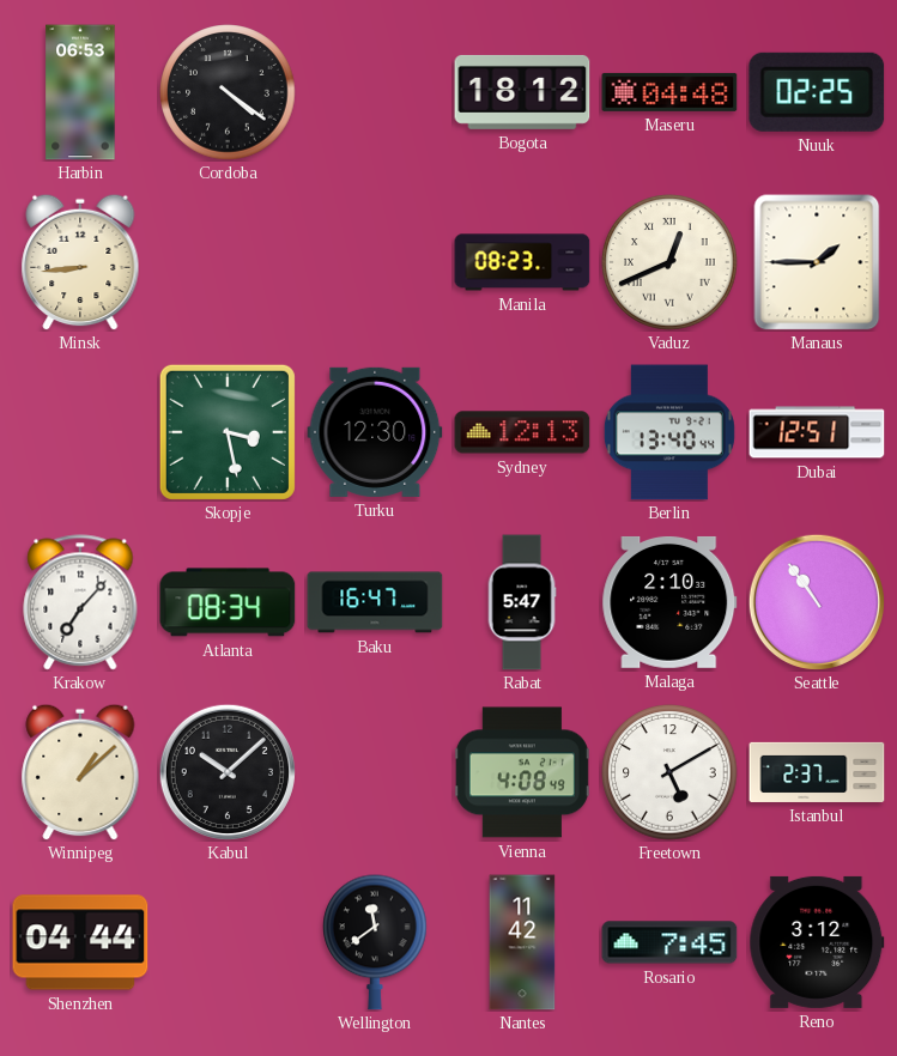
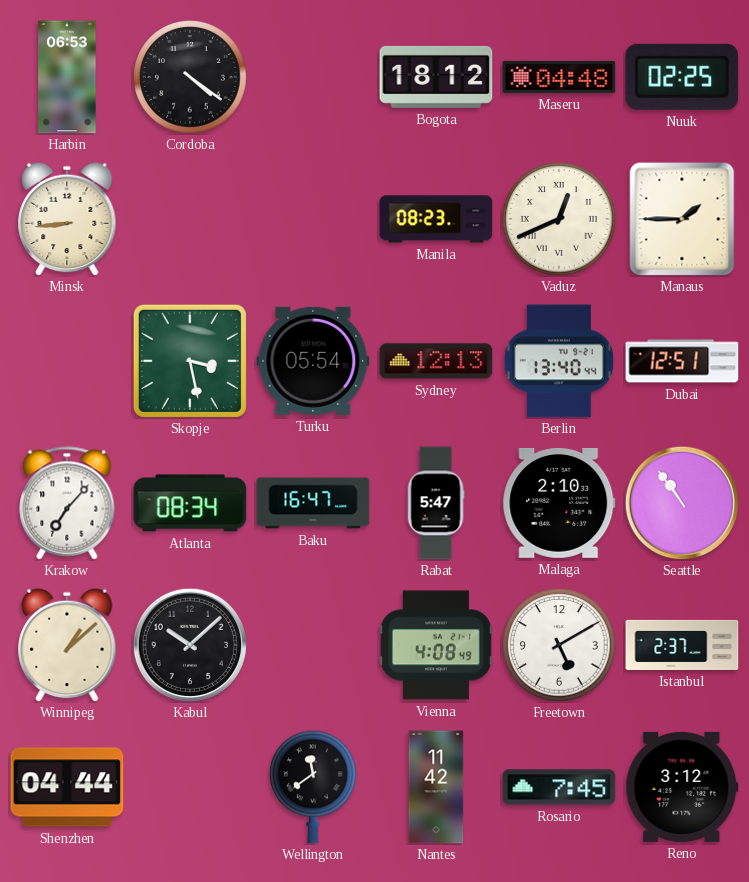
Turku: 12:30 -> 05:54
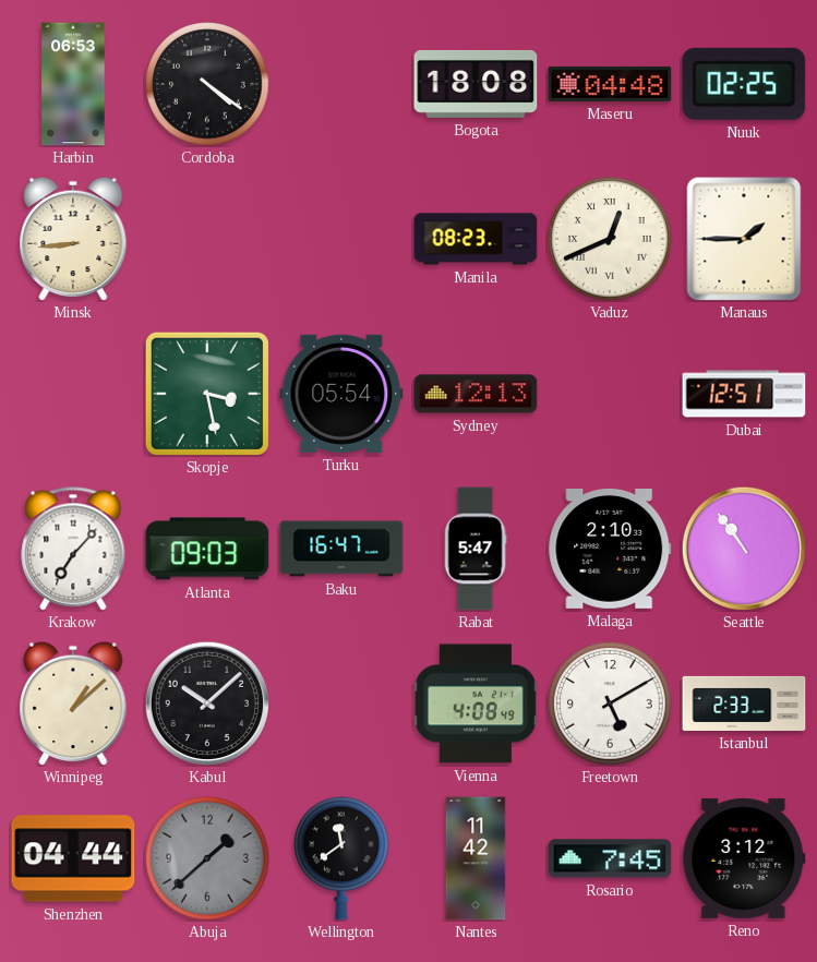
Bogota: 18:12 -> 18:08
Berlin: 13:40 -> none
Atlanta: 08:34 -> 09:03
Istanbul: 2:37 -> 2:33
Abuja: none -> 1:38
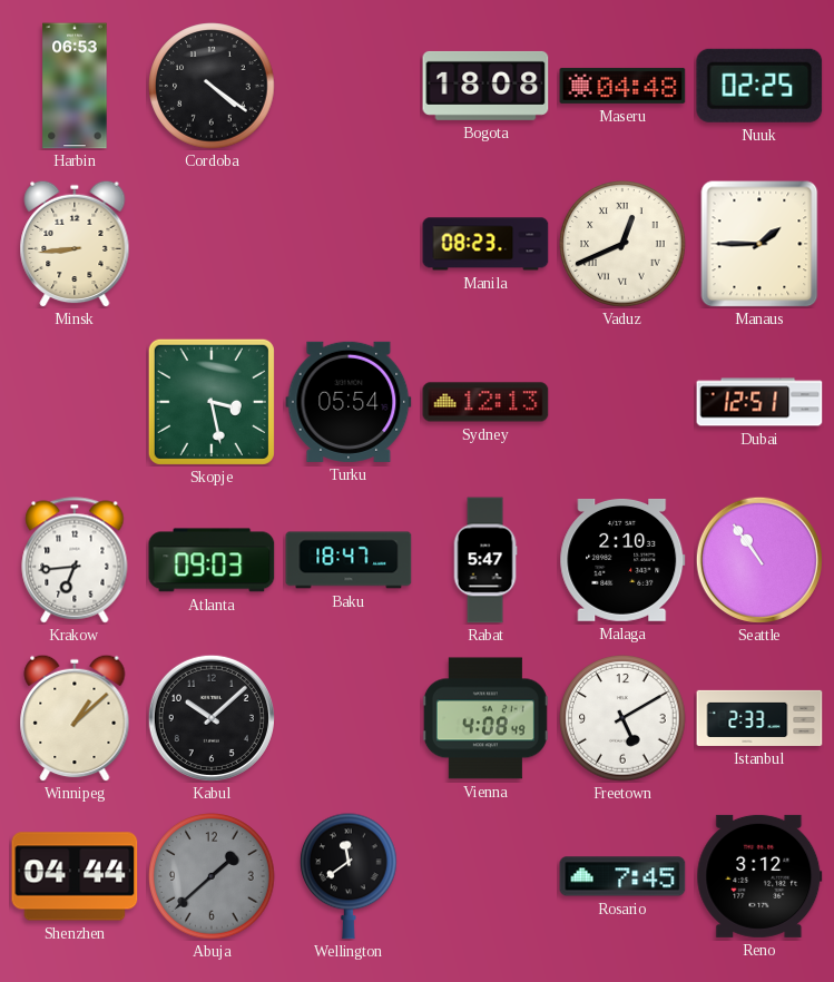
Krakow: 7:07 -> 6:44
Baku: 16:47 -> 18:47
Nantes: 11:42 -> none
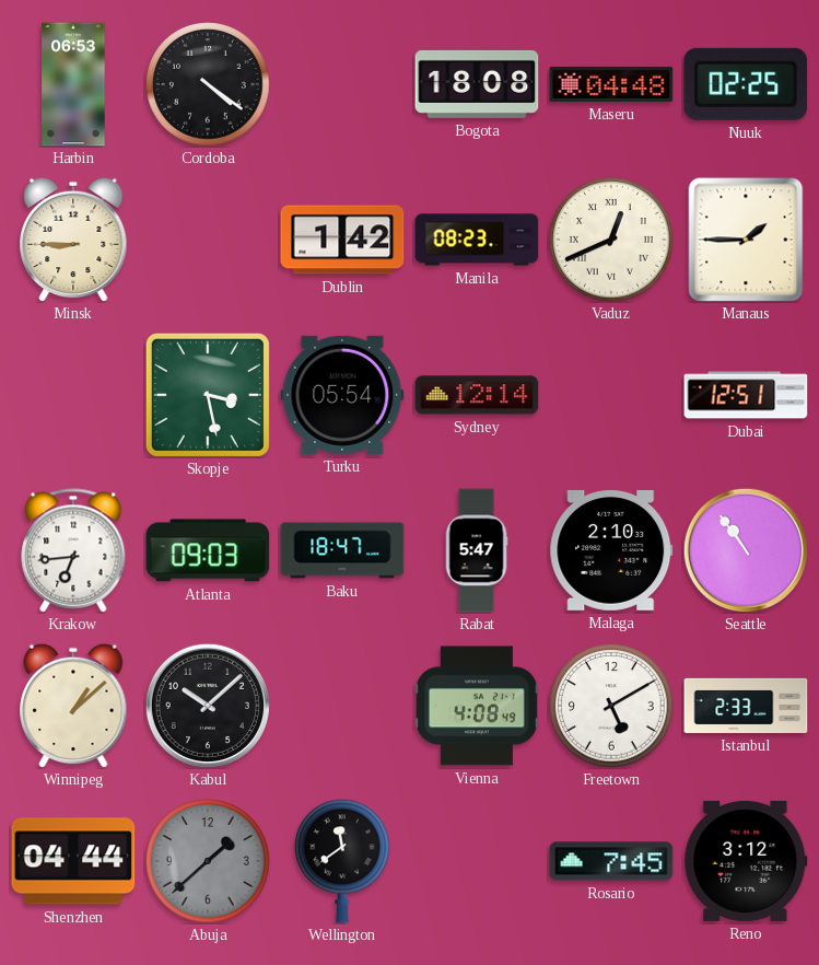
Minsk: 8:44 -> 8:45
Dublin: none -> 1:42
Sydney: 12:13 -> 12:14
